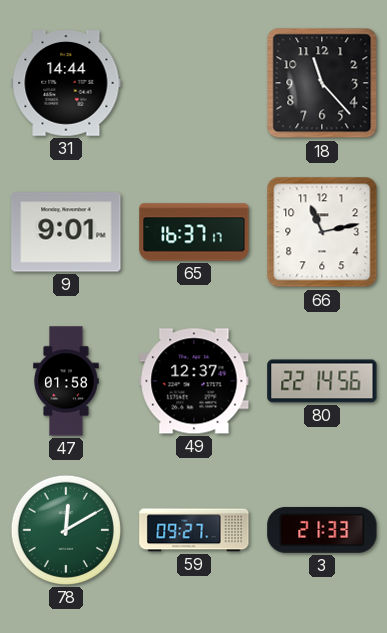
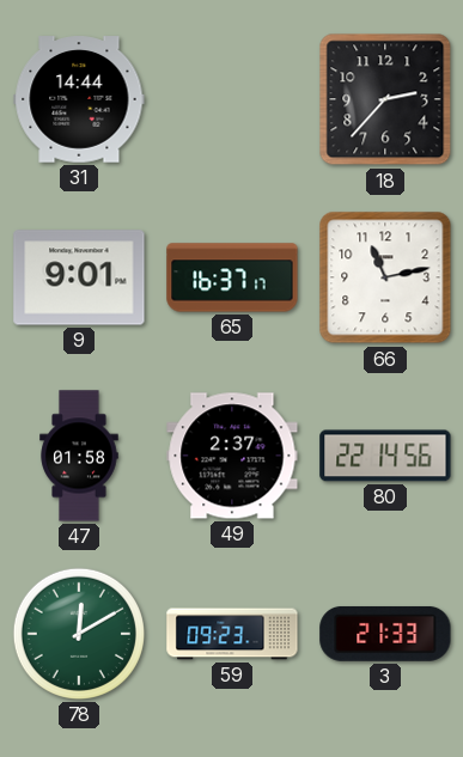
18: 11:23 -> 2:37
49: 12:37 -> 2:37
59: 09:27 -> 09:23
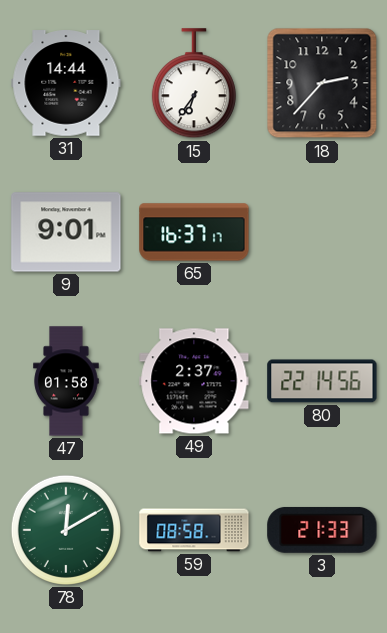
15: none -> 6:36
66: 11:13 -> none
59: 09:23 -> 08:58
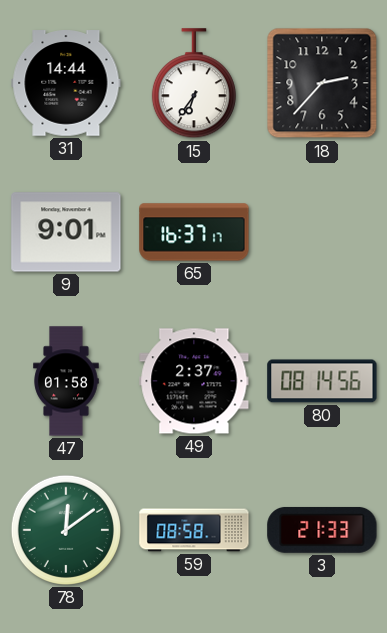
80: 22:14 -> 08:14
78: 12:10 -> 12:09
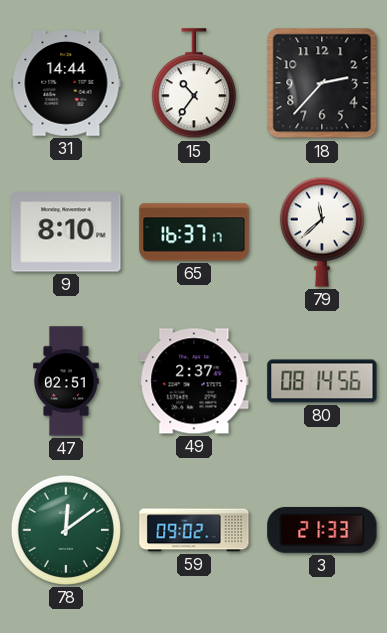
15: 6:36 -> 10:36
9: 9:01 -> 8:10
79: none -> 11:38
47: 01:58 -> 02:51
59: 08:58 -> 09:02
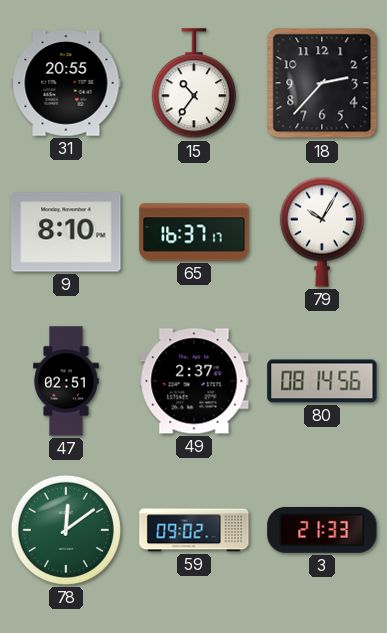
31: 14:44 -> 20:55
79: 11:38 -> 10:05
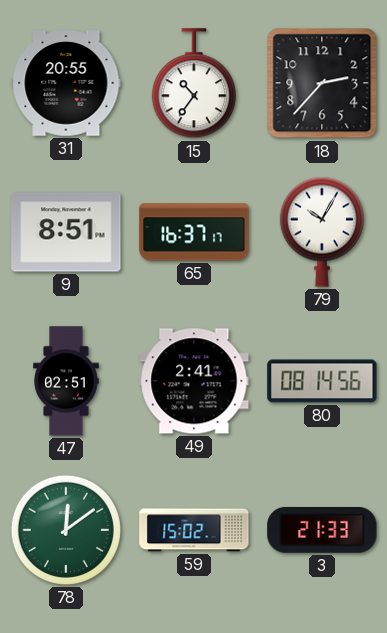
9: 8:10 -> 8:51
49: 2:37 -> 2:41
59: 09:02 -> 15:02
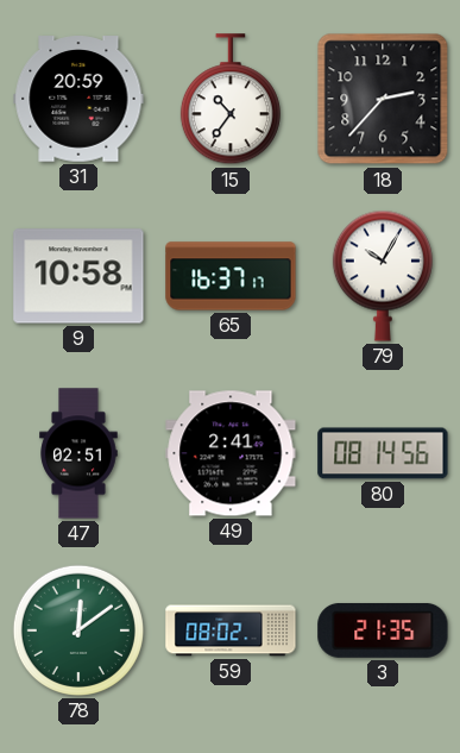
31: 20:55 -> 20:59
9: 8:51 -> 10:58
59: 15:02 -> 08:02
3: 21:33 -> 21:35
